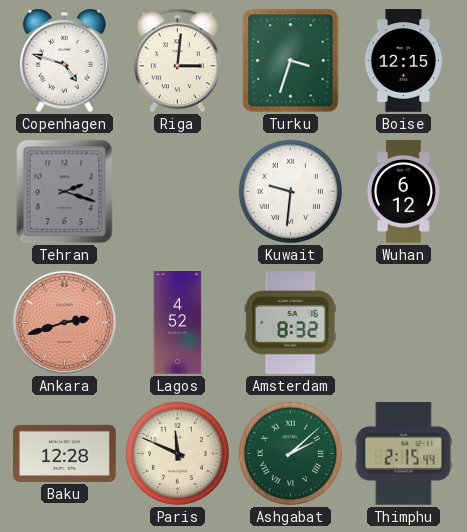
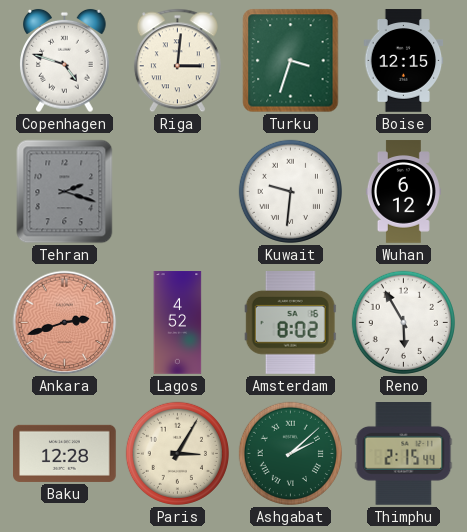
Amsterdam: 8:32 -> 8:02
Reno: none -> 5:55
Paris: 11:49 -> 3:05
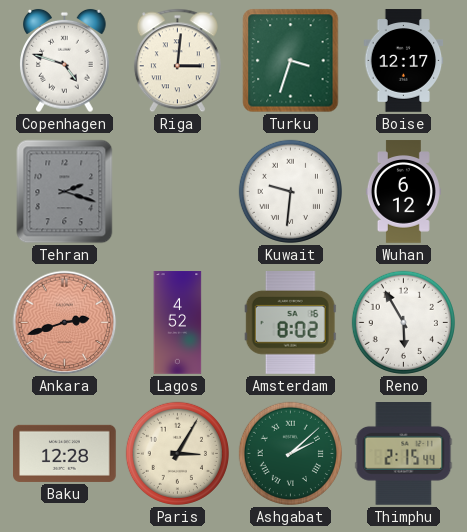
Boise: 12:15 -> 12:17
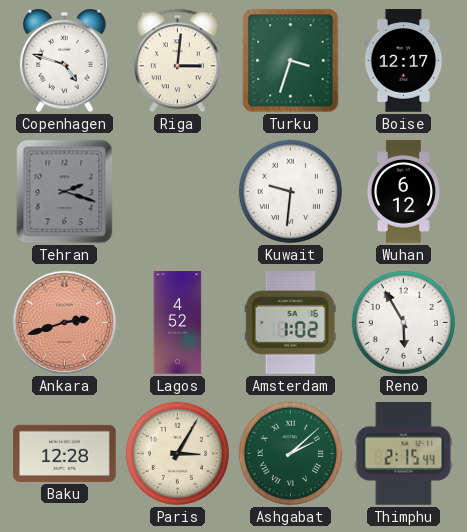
Amsterdam: 8:02 -> 1:02
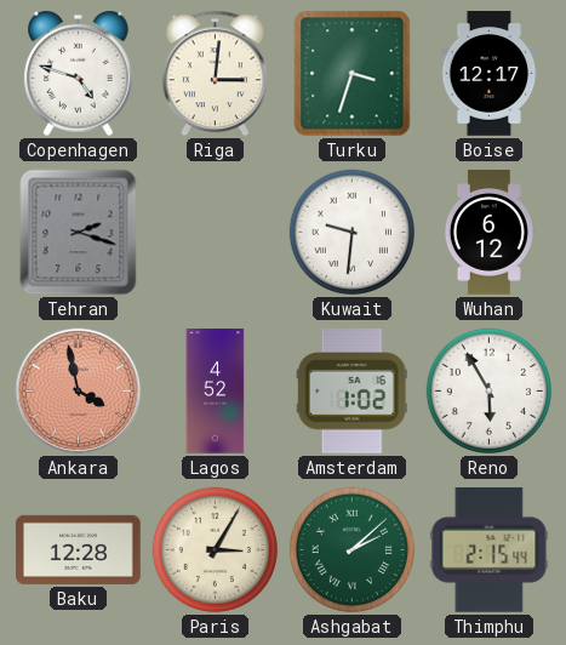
Ankara: 2:42 -> 3:58
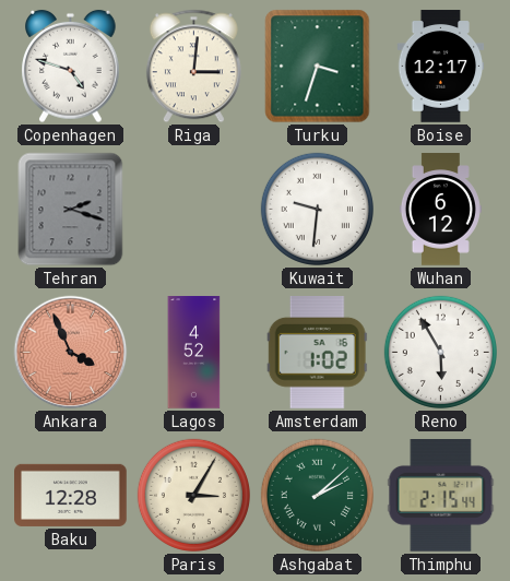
Ankara: 3:58 -> 3:56
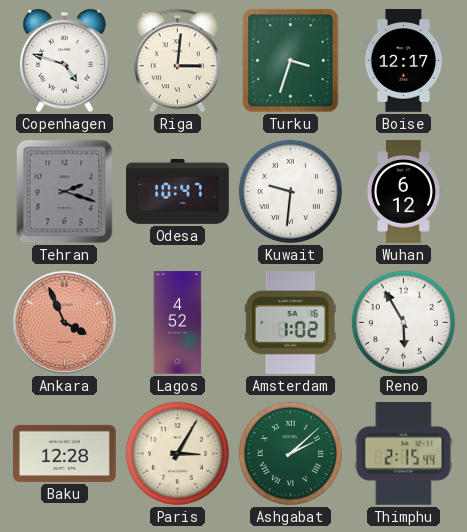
Odesa: none -> 10:47
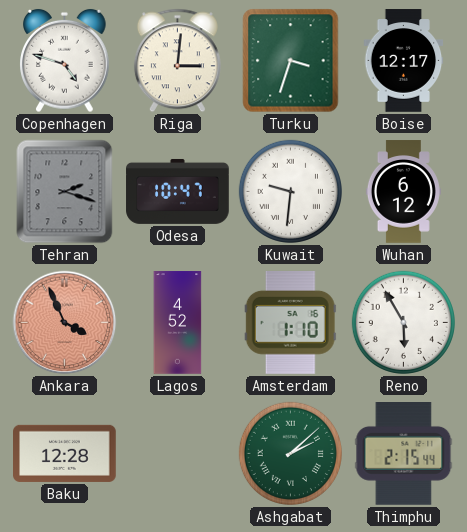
Amsterdam: 1:02 -> 1:10
Paris: 3:05 -> none
